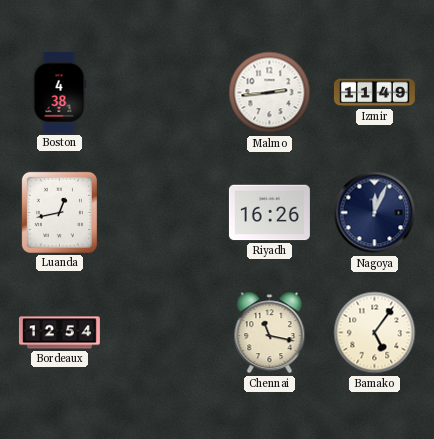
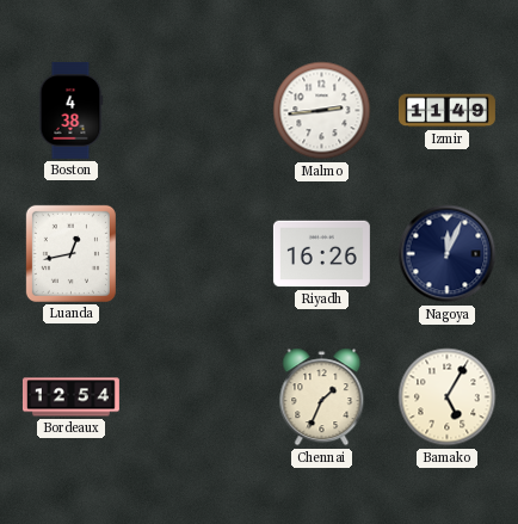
Chennai: 11:17 -> 1:34
Bamako: 5:06 -> 5:05
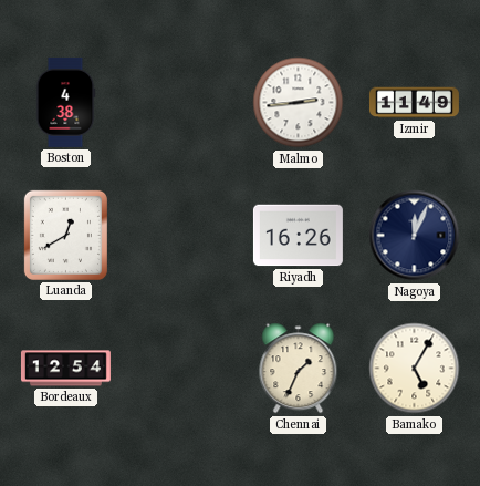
Luanda: 12:43 -> 12:40
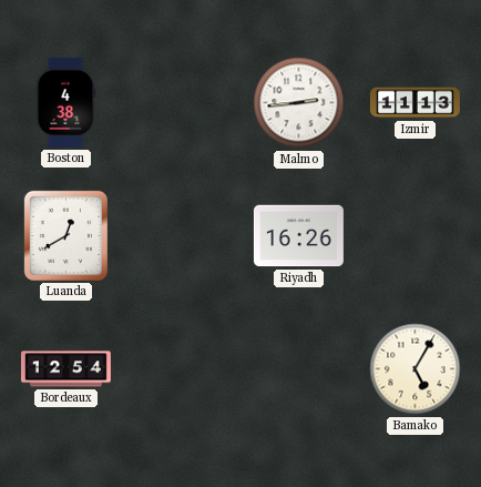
Izmir: 11:49 -> 11:13
Nagoya: 12:04 -> none
Chennai: 1:34 -> none
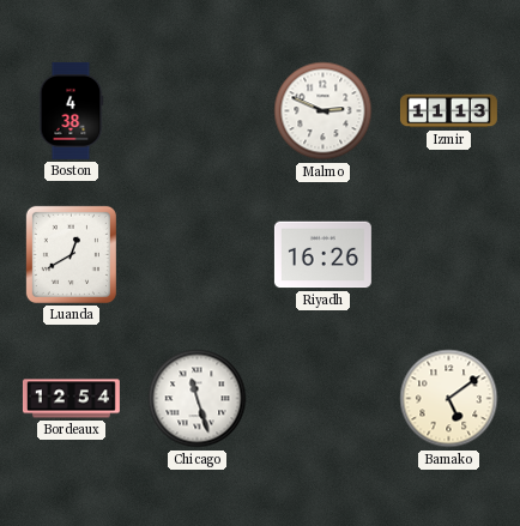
Malmo: 2:44 -> 2:49
Chicago: none -> 11:27
Bamako: 5:05 -> 5:09
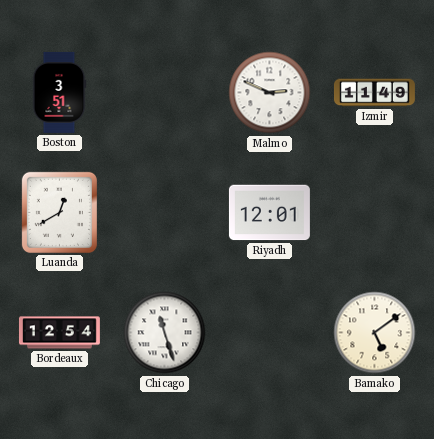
Boston: 4:38 -> 3:51
Izmir: 11:13 -> 11:49
Riyadh: 16:26 -> 12:01
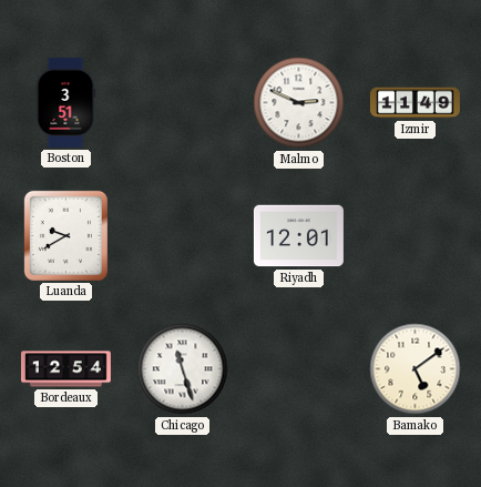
Luanda: 12:40 -> 9:40
